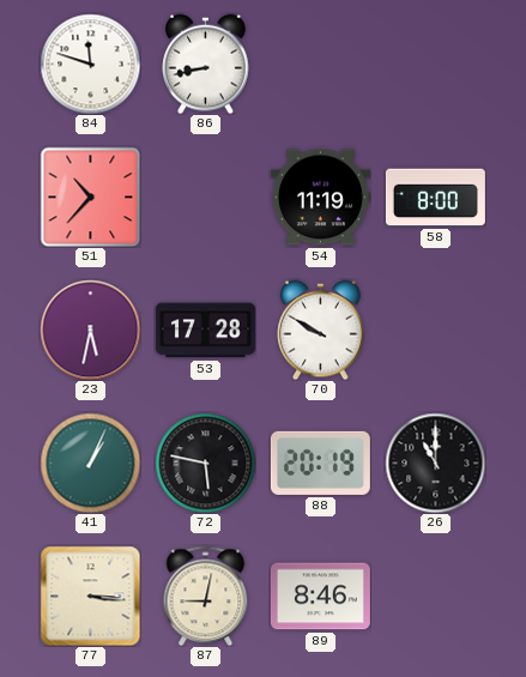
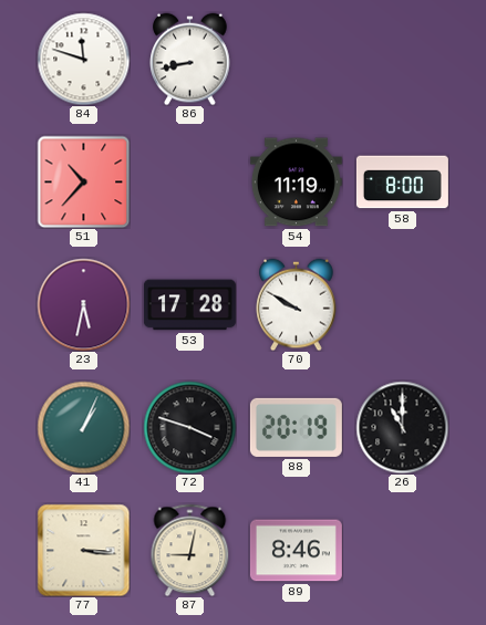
72: 5:47 -> 3:48
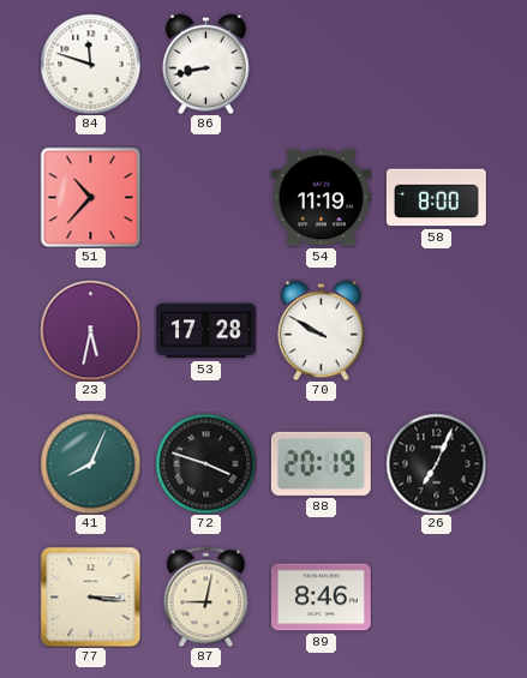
41: 1:04 -> 8:04
26: 11:00 -> 7:04
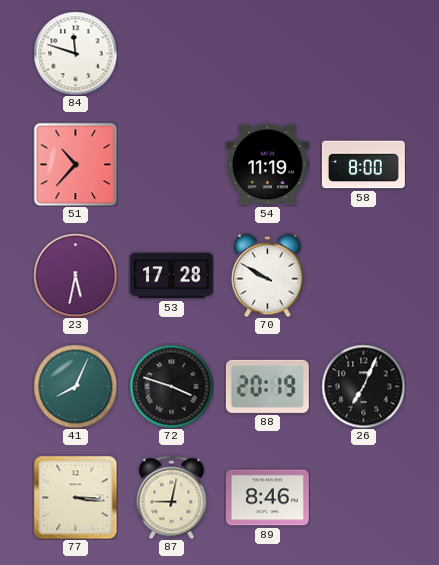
86: 8:43 -> none
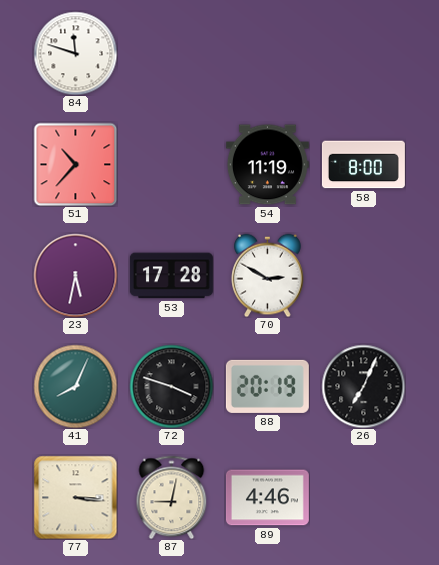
70: 9:50 -> 2:50
89: 8:46 -> 4:46
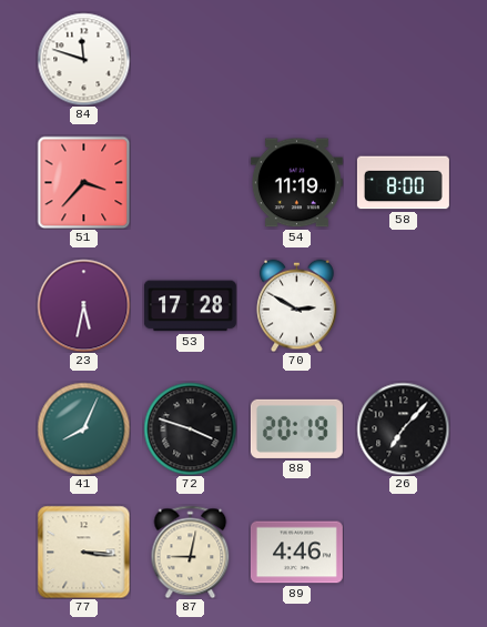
51: 10:37 -> 3:37
26: 7:04 -> 7:07
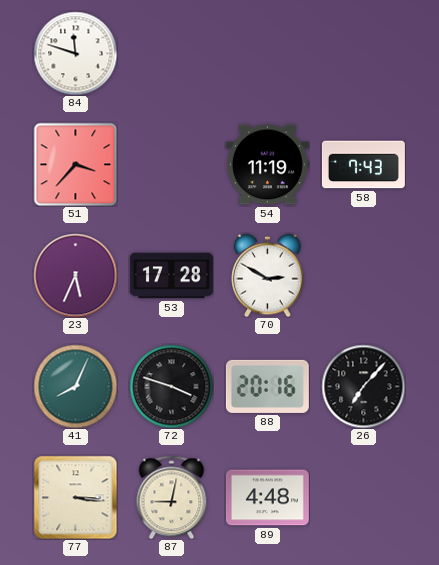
58: 8:00 -> 7:43
23: 5:32 -> 5:34
88: 20:19 -> 20:16
89: 4:46 -> 4:48
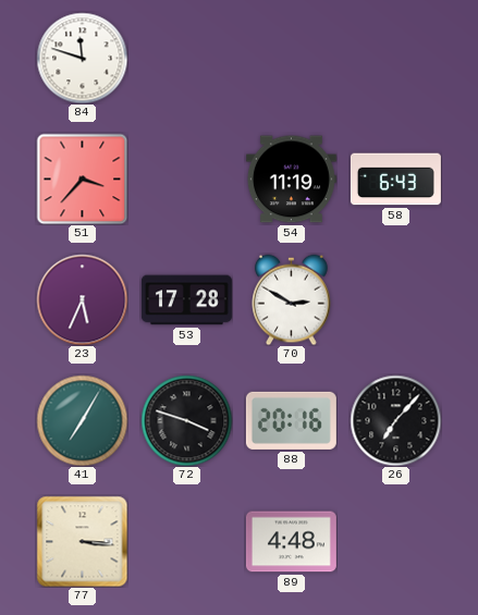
58: 7:43 -> 6:43
41: 8:04 -> 7:05
87: 9:02 -> none
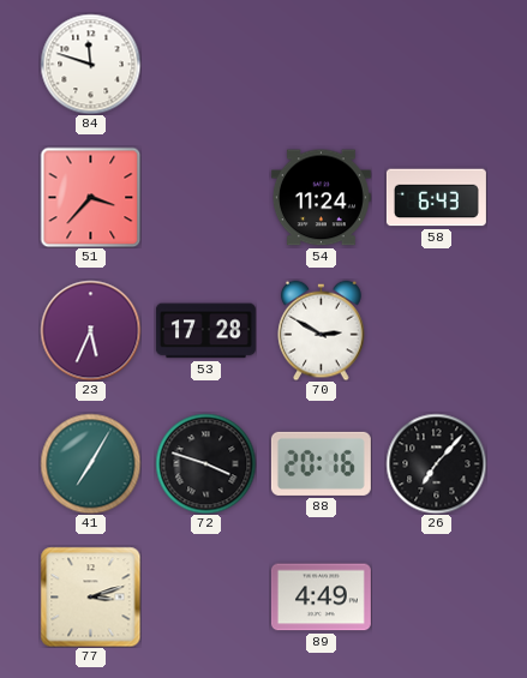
54: 11:19 -> 11:24
77: 3:16 -> 3:12
89: 4:48 -> 4:49
